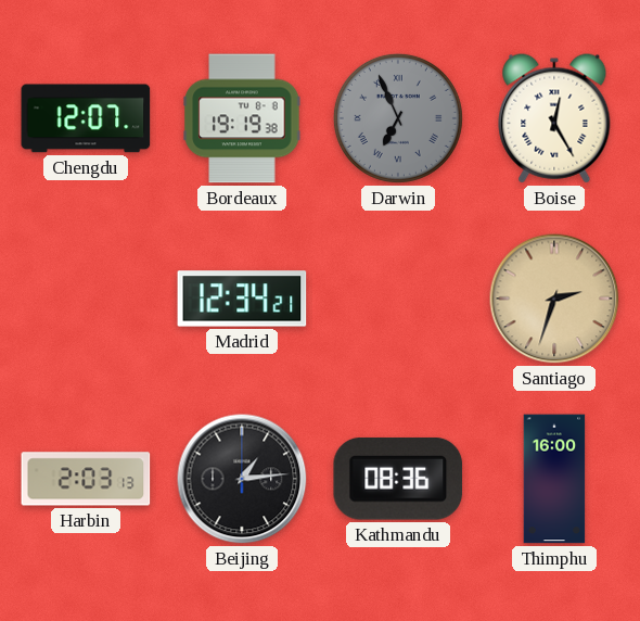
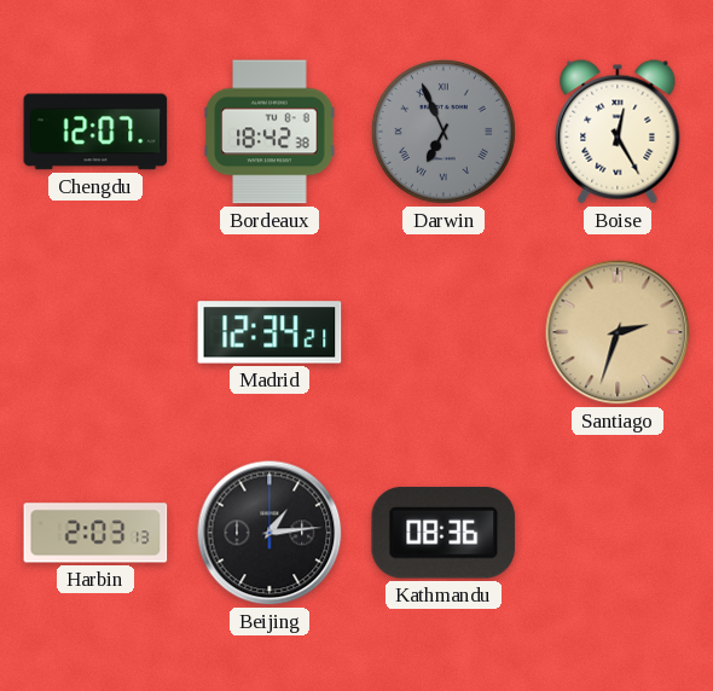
Bordeaux: 19:19 -> 18:42
Thimphu: 16:00 -> none
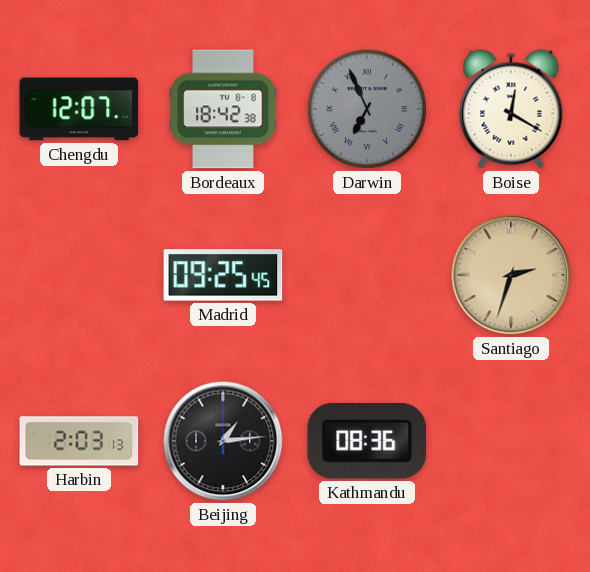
Boise: 12:25 -> 12:20
Madrid: 12:34 -> 09:25
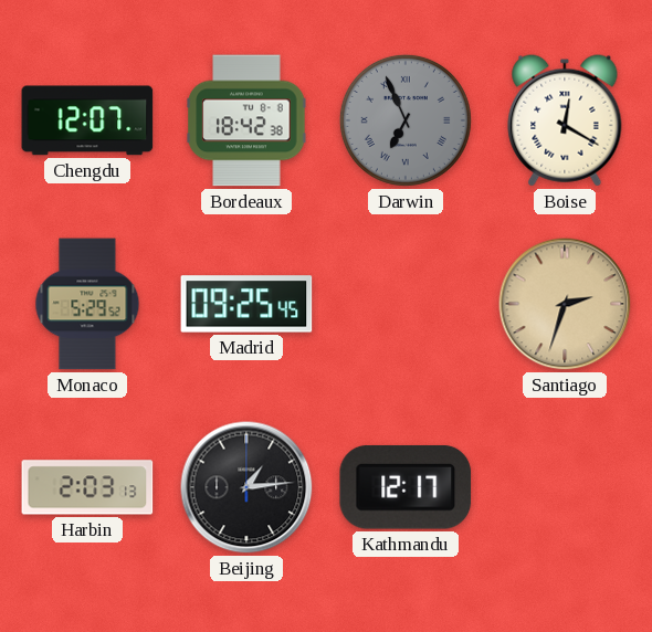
Monaco: none -> 5:29
Kathmandu: 08:36 -> 12:17
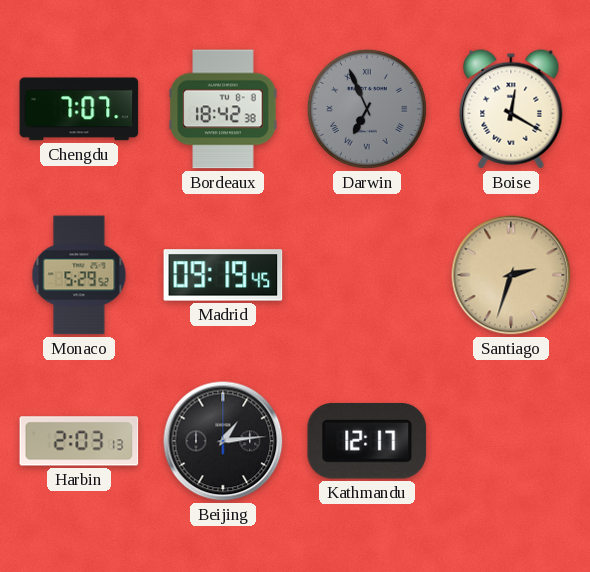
Chengdu: 12:07 -> 7:07
Madrid: 09:25 -> 09:19
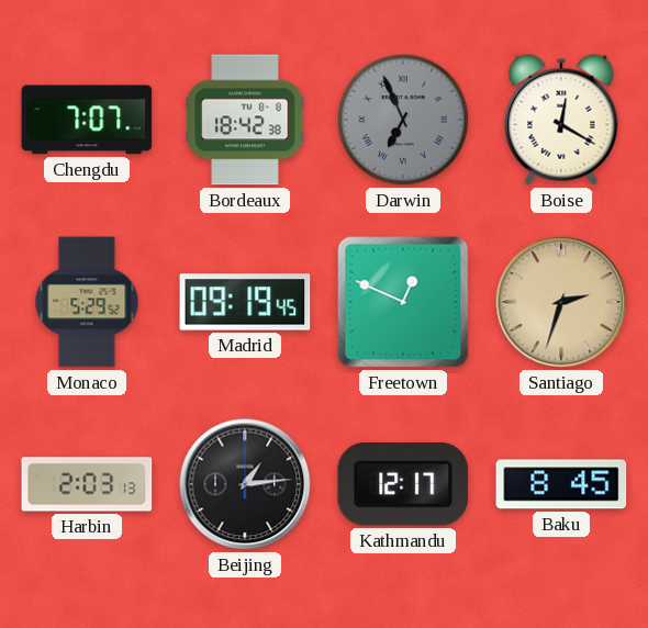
Freetown: none -> 12:49
Baku: none -> 8:45
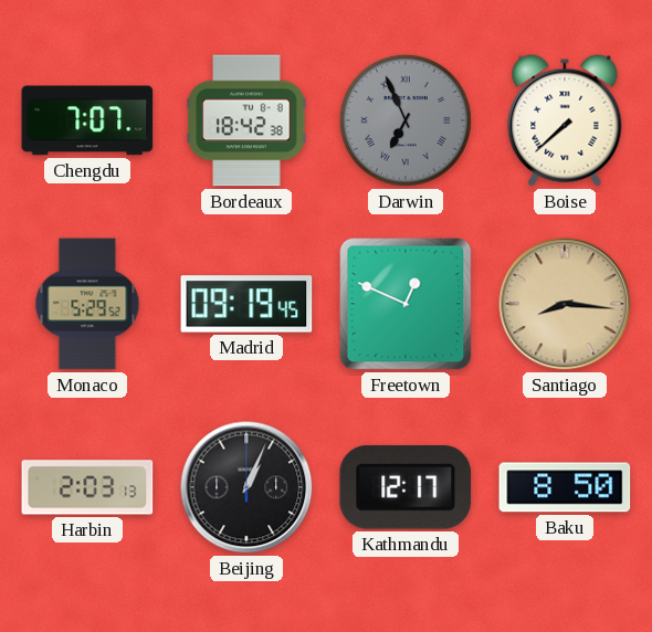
Boise: 12:20 -> 7:38
Santiago: 2:33 -> 8:16
Beijing: 1:14 -> 1:04
Baku: 8:45 -> 8:50
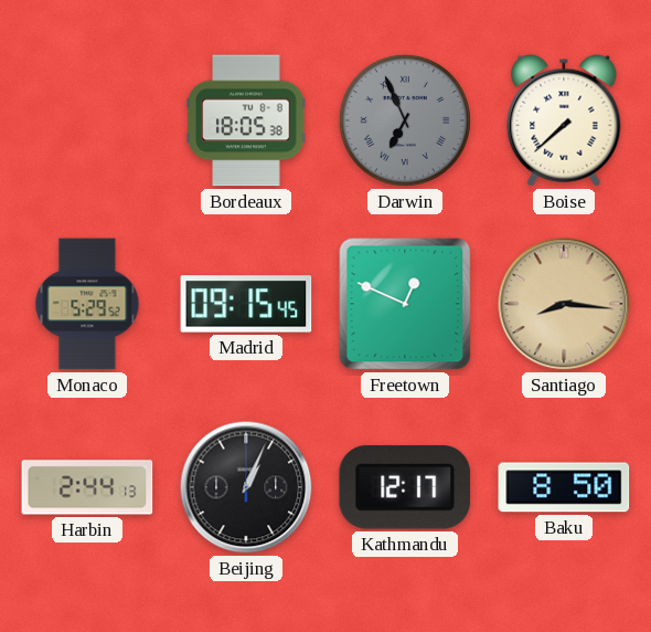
Chengdu: 7:07 -> none
Bordeaux: 18:42 -> 18:05
Madrid: 09:19 -> 09:15
Harbin: 2:03 -> 2:44
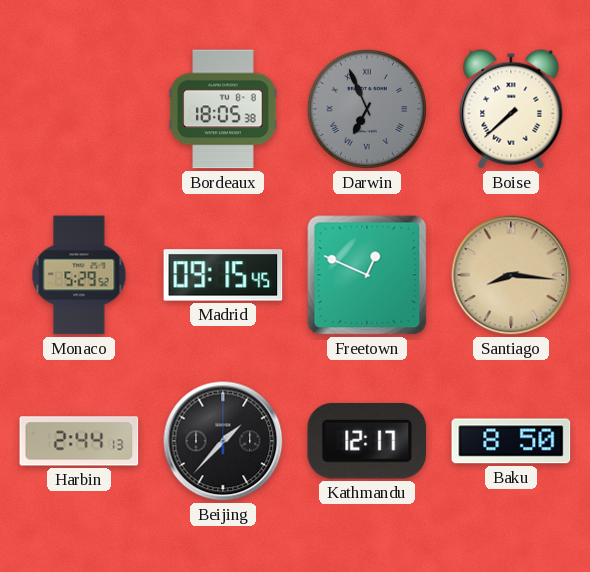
Beijing: 1:04 -> 1:37
